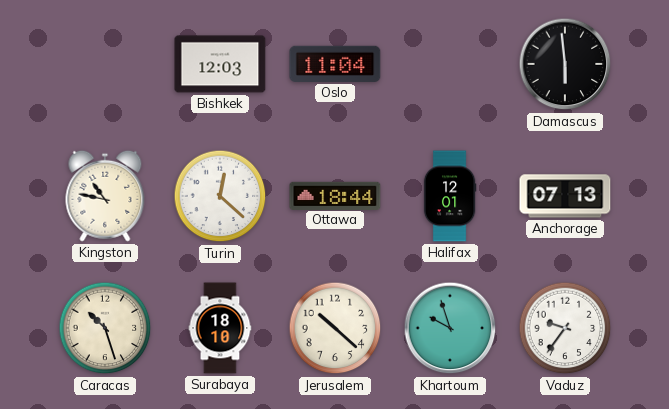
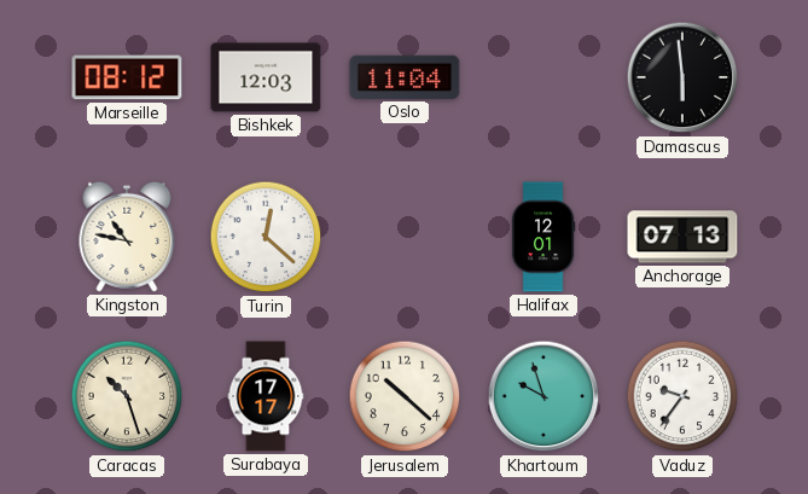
Marseille: none -> 08:12
Ottawa: 18:44 -> none
Surabaya: 18:10 -> 17:17
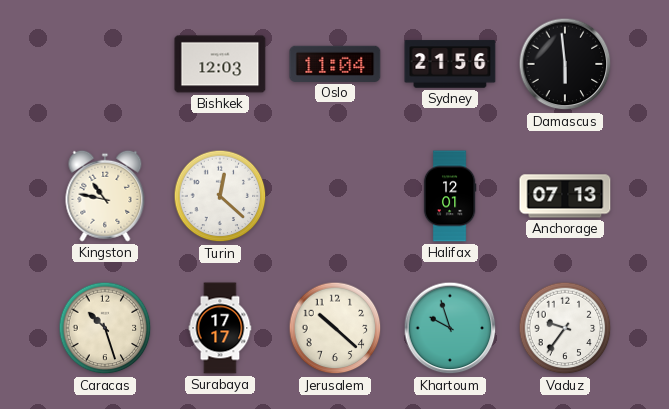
Marseille: 08:12 -> none
Sydney: none -> 21:56
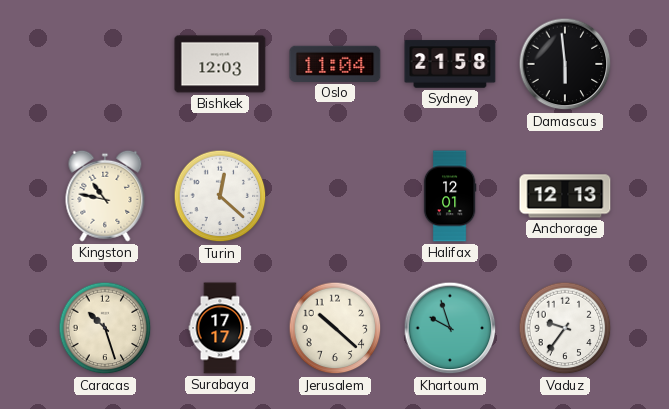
Sydney: 21:56 -> 21:58
Anchorage: 07:13 -> 12:13
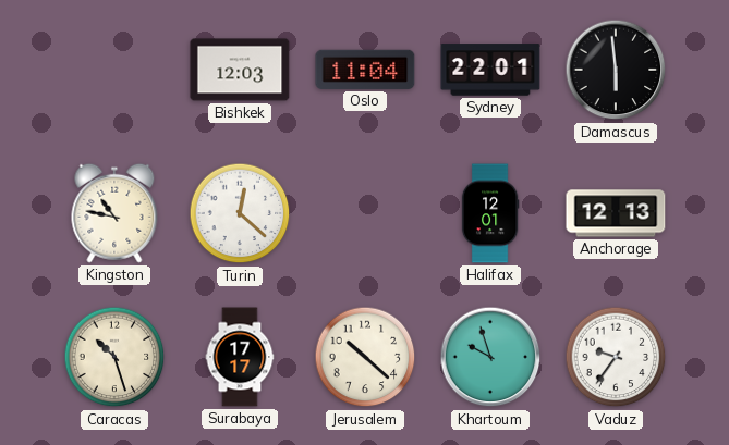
Sydney: 21:58 -> 22:01
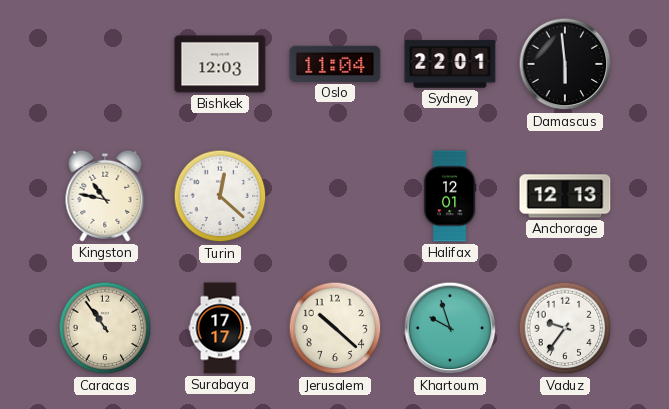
Caracas: 10:27 -> 10:54
